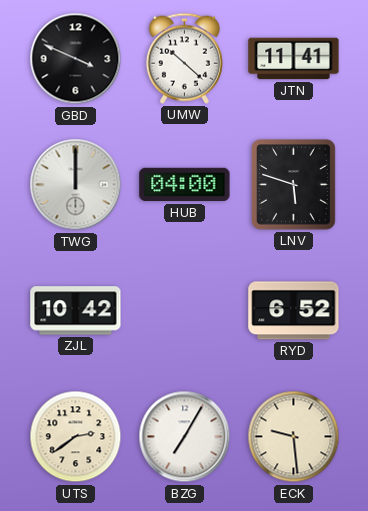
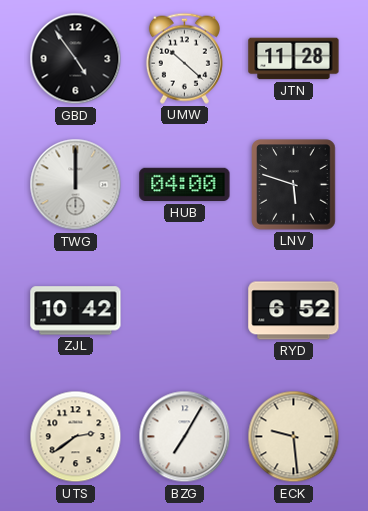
GBD: 3:49 -> 4:54
JTN: 11:41 -> 11:28
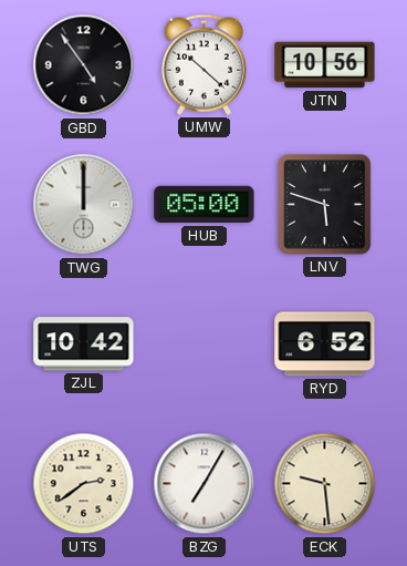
JTN: 11:28 -> 10:56
HUB: 04:00 -> 05:00
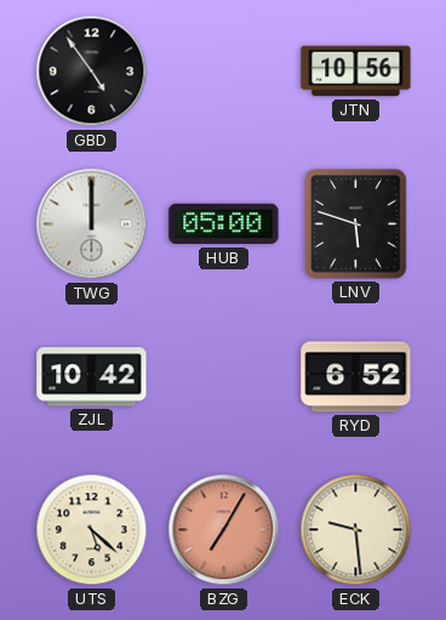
UMW: 10:22 -> none
UTS: 2:39 -> 5:22
BZG dial: white -> salmon
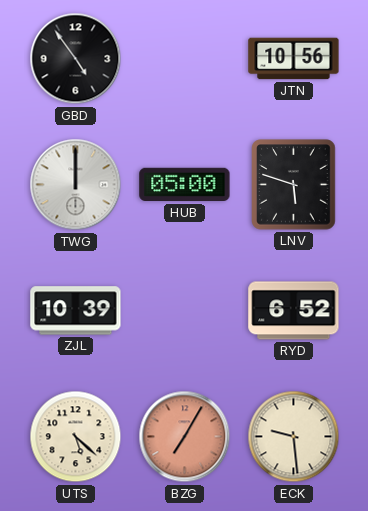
ZJL: 10:42 -> 10:39
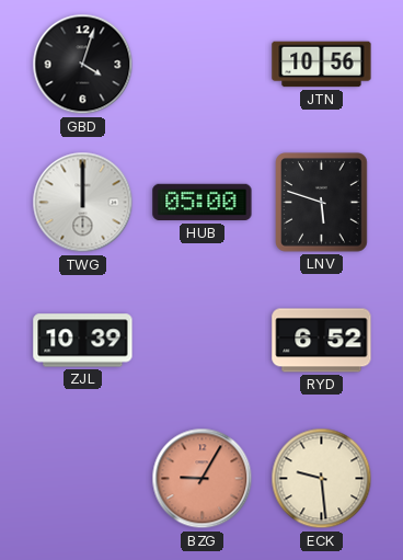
GBD: 4:54 -> 4:03
UTS: 5:22 -> none
BZG: 7:05 -> 9:05
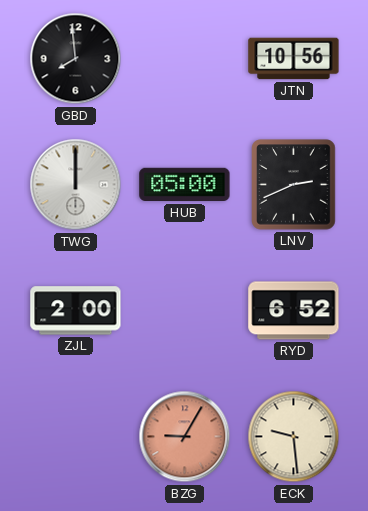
GBD: 4:03 -> 7:59
LNV: 5:48 -> 2:41
ZJL: 10:39 -> 2:00
